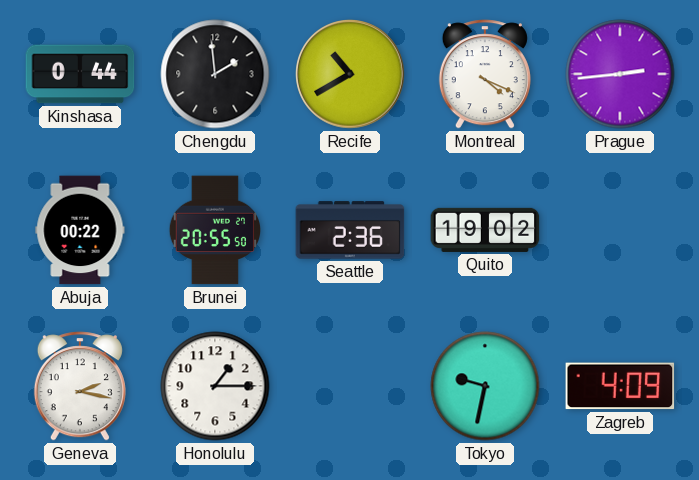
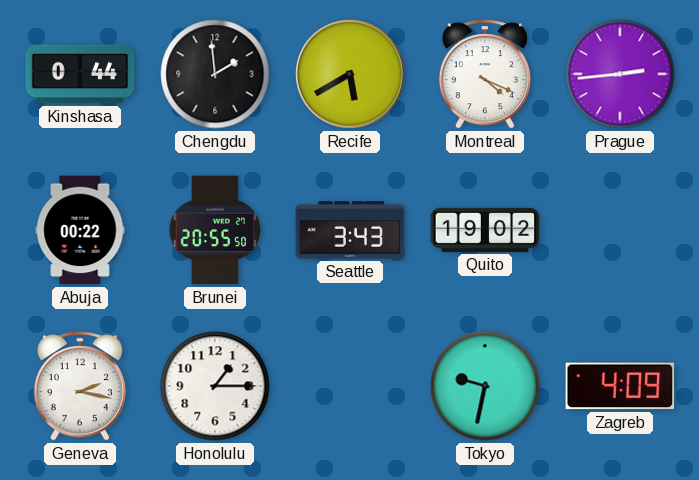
Recife: 10:40 -> 5:40
Seattle: 2:36 -> 3:43
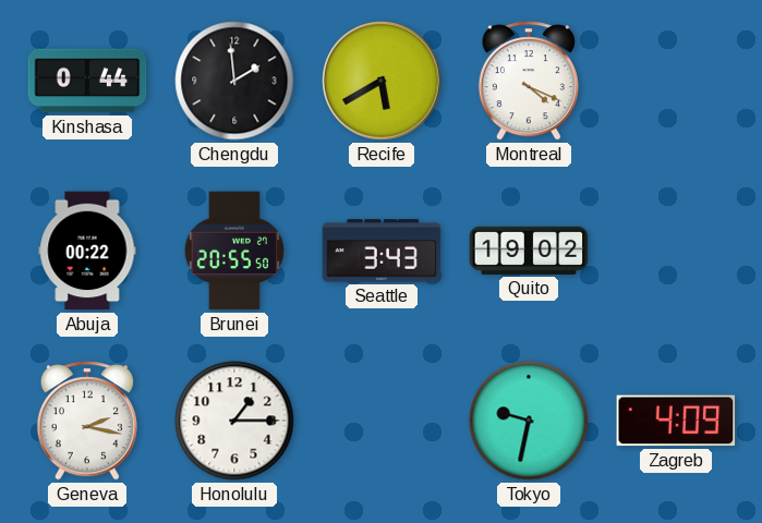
Prague: 2:44 -> none
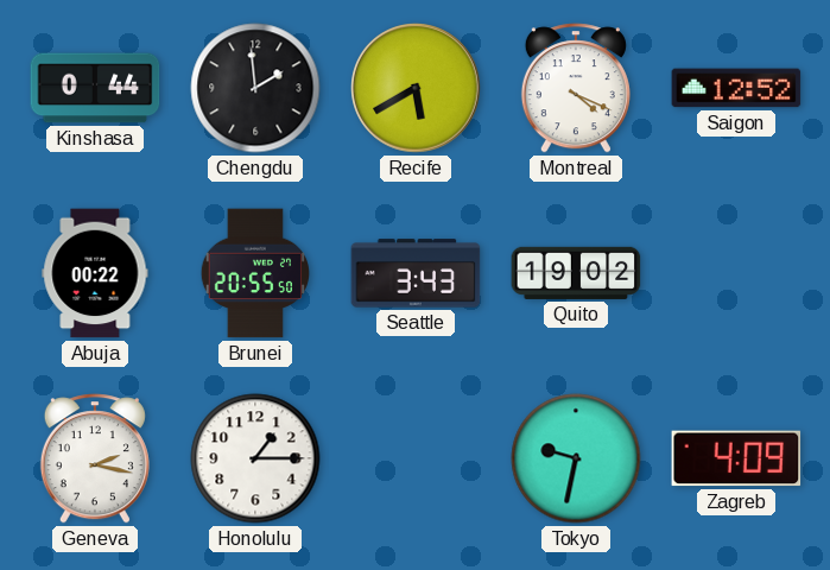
Saigon: none -> 12:52
